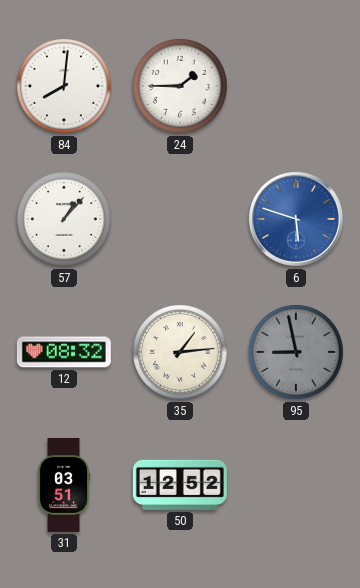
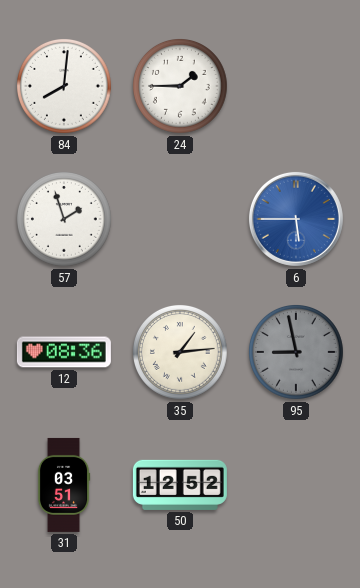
57: 1:07 -> 1:57
6: 5:48 -> 5:45
12: 08:32 -> 08:36
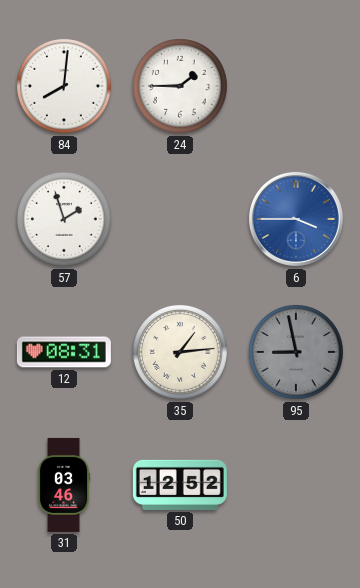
6: 5:45 -> 3:45
12: 08:36 -> 08:31
31: 03:51 -> 03:46
